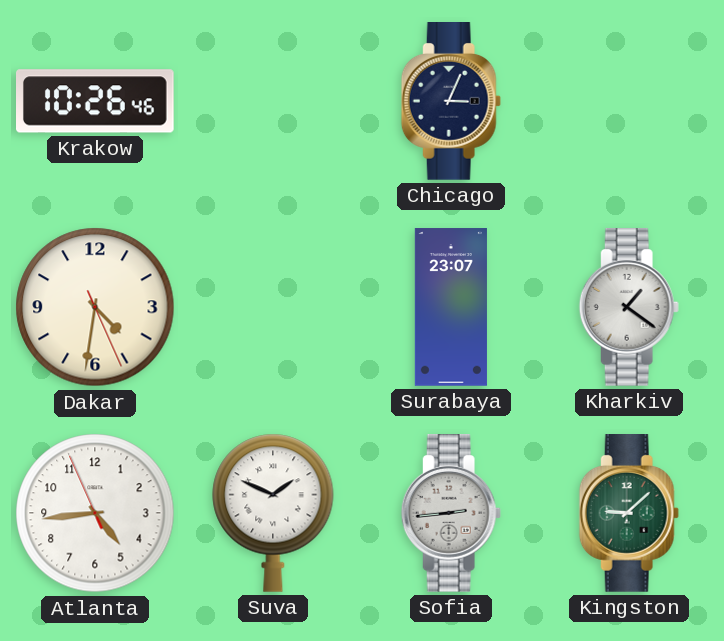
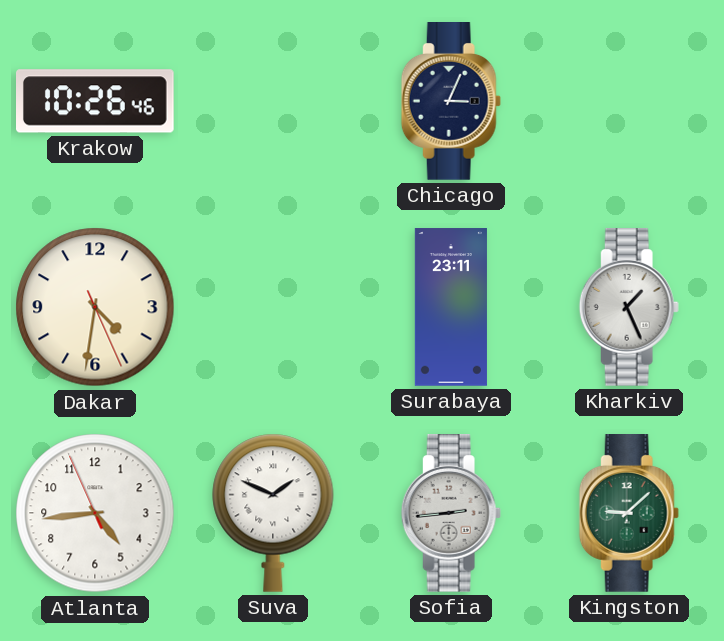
Surabaya: 23:07 -> 23:11
Kharkiv: 1:21 -> 1:26
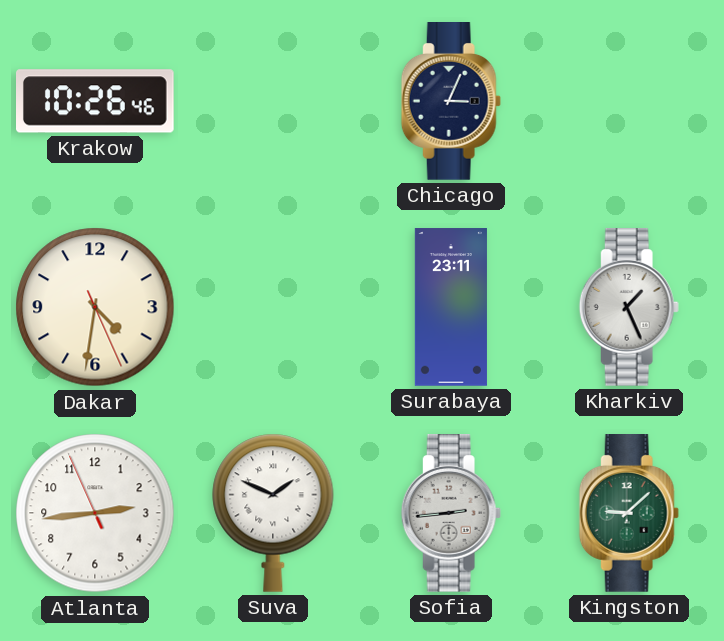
Atlanta: 4:43 -> 2:43
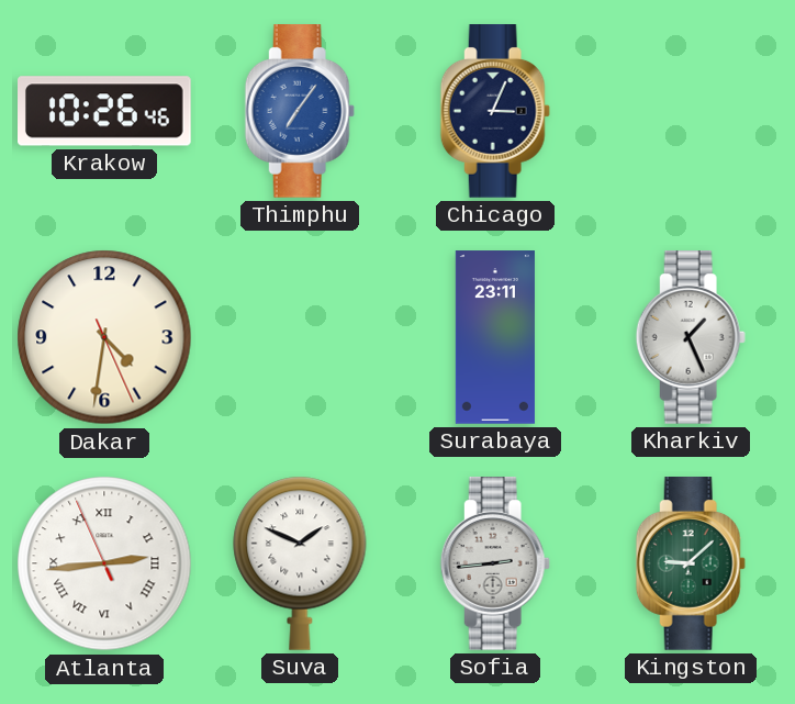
Thimphu: none -> 7:06
Atlanta numerals: Arabic -> Roman
